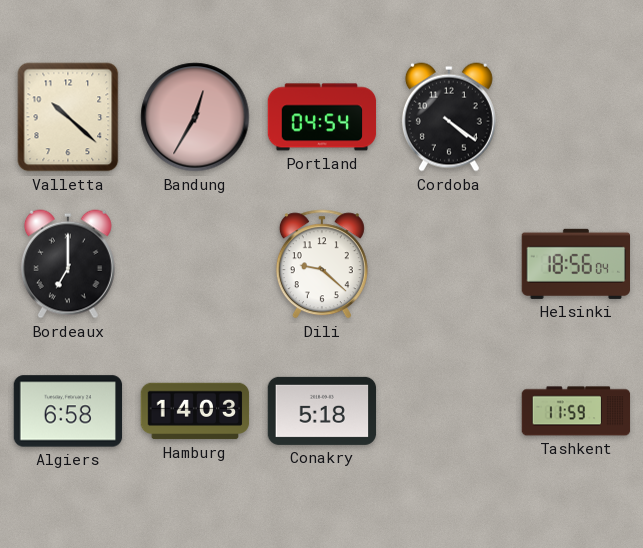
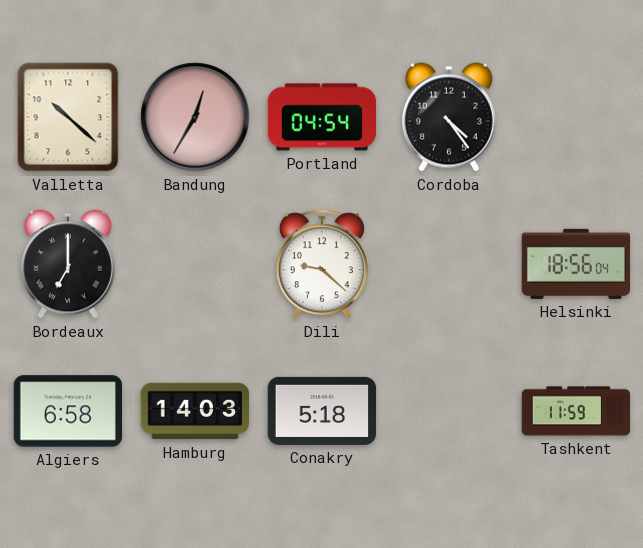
Cordoba: 4:21 -> 4:24
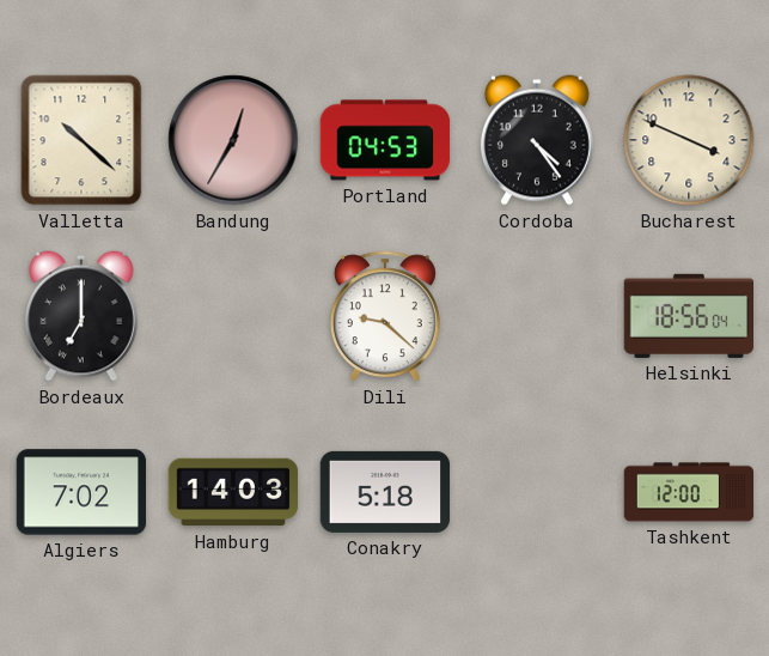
Portland: 04:54 -> 04:53
Bucharest: none -> 3:49
Algiers: 6:58 -> 7:02
Tashkent: 11:59 -> 12:00
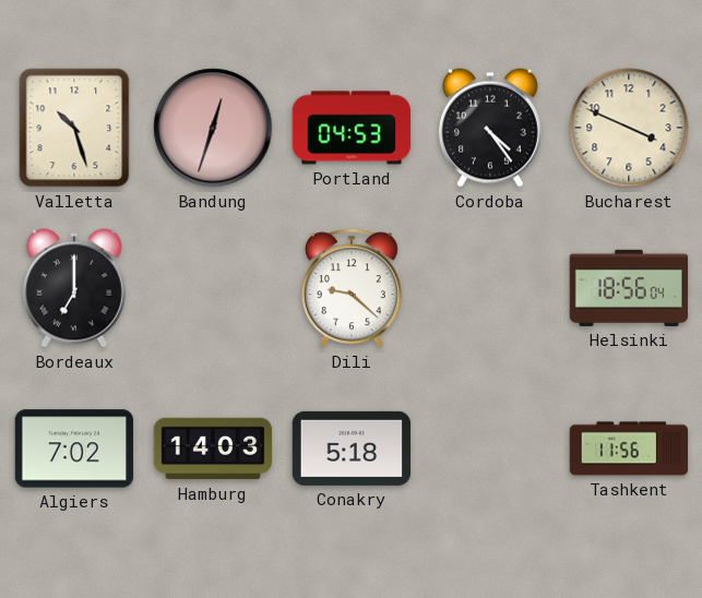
Valletta: 10:22 -> 10:27
Bandung: 12:35 -> 12:33
Tashkent: 12:00 -> 11:56
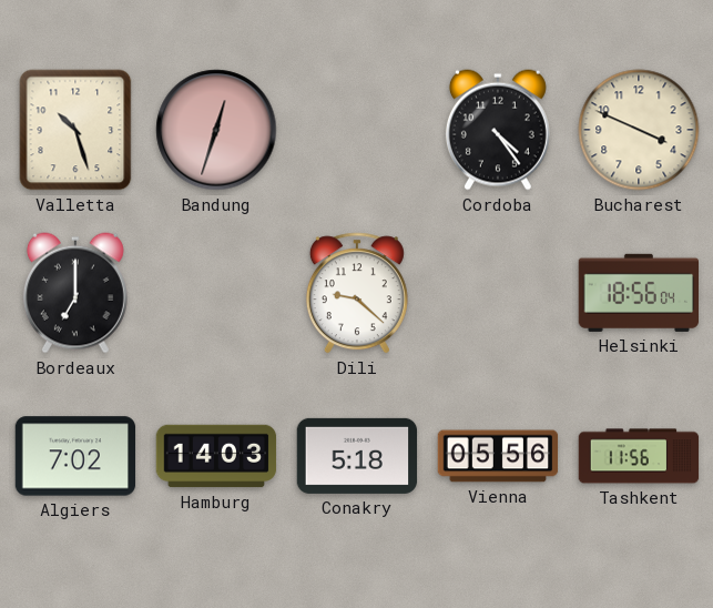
Portland: 04:53 -> none
Vienna: none -> 05:56
